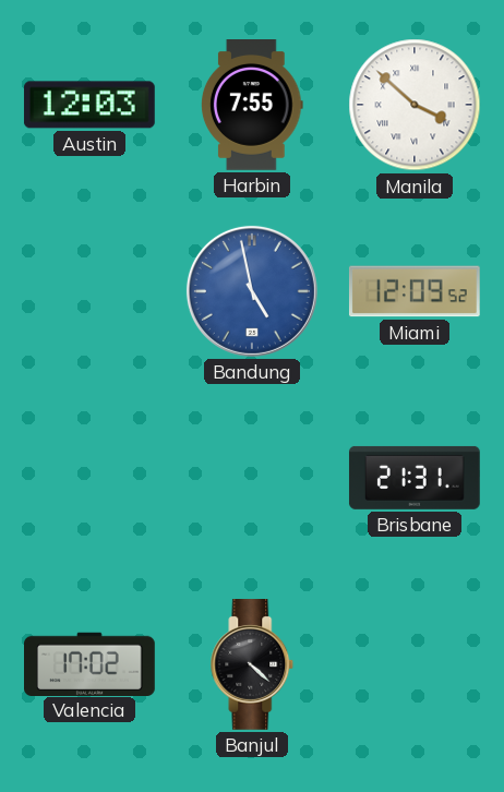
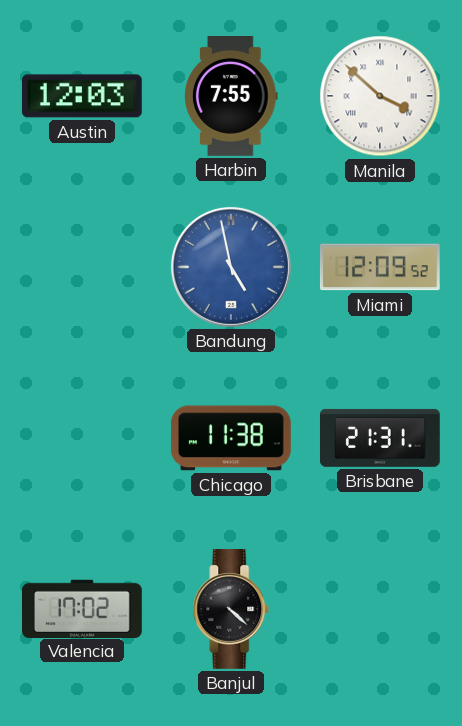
Chicago: none -> 11:38
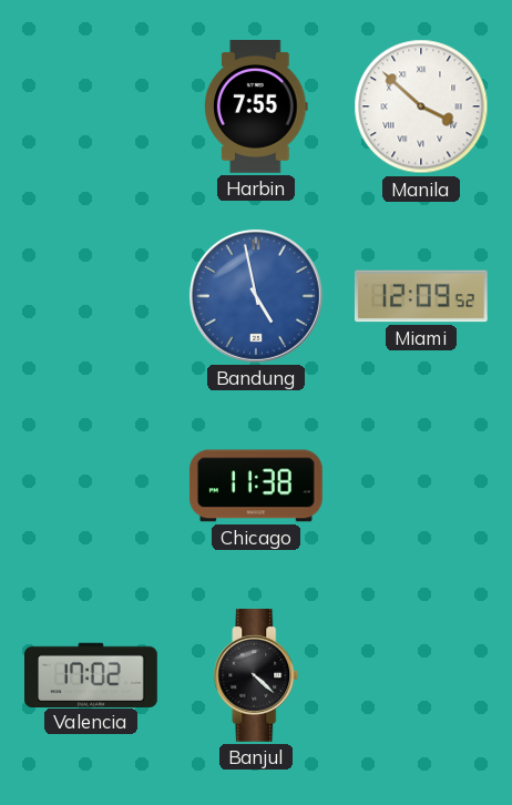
Austin: 12:03 -> none
Brisbane: 21:31 -> none
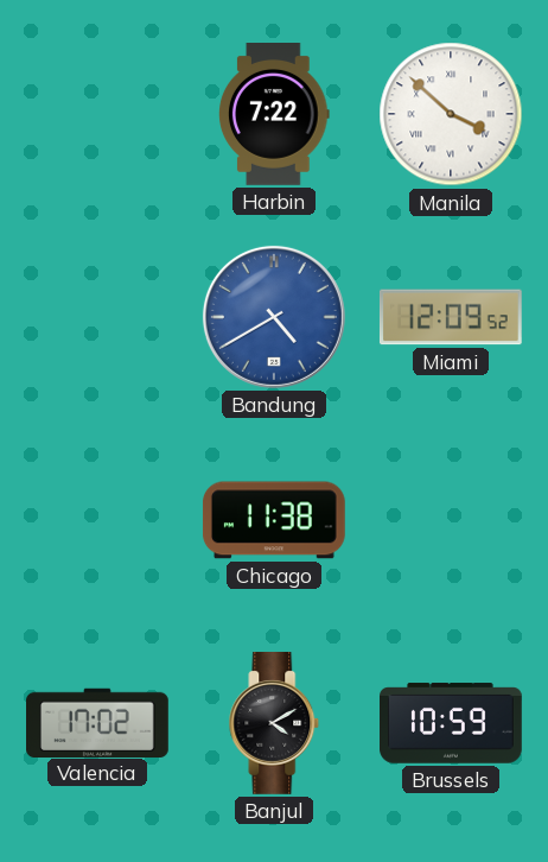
Harbin: 7:55 -> 7:22
Bandung: 4:58 -> 4:40
Banjul: 4:22 -> 4:10
Brussels: none -> 10:59
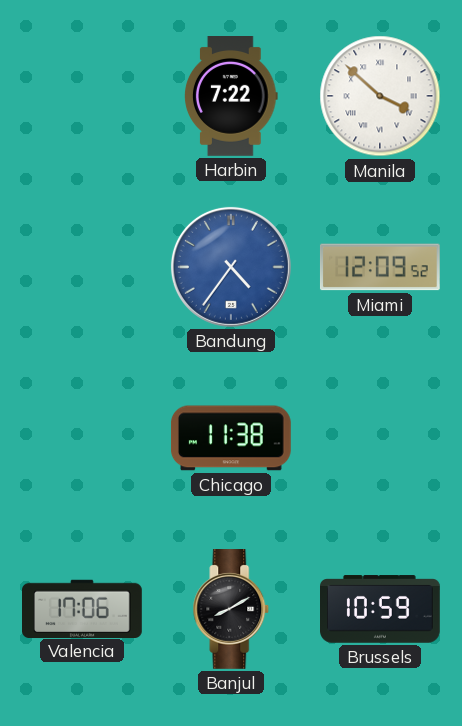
Bandung: 4:40 -> 4:36
Valencia: 17:02 -> 17:06
Banjul: 4:10 -> 8:10
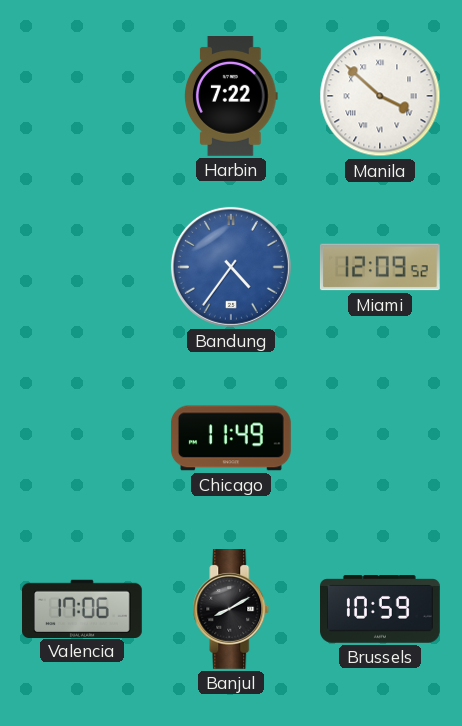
Chicago: 11:38 -> 11:49
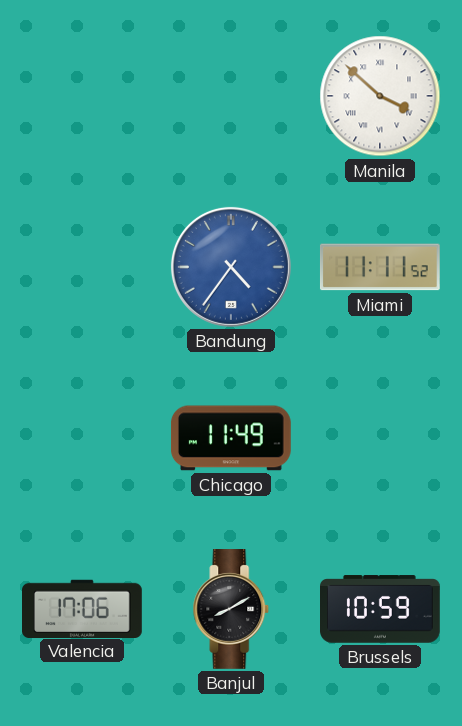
Harbin: 7:22 -> none
Miami: 12:09 -> 11:11
